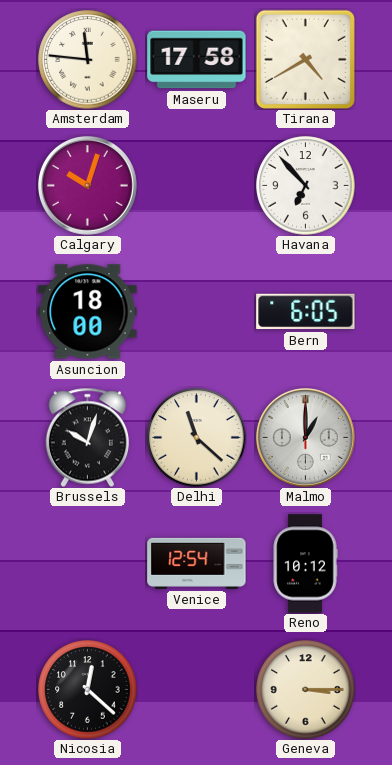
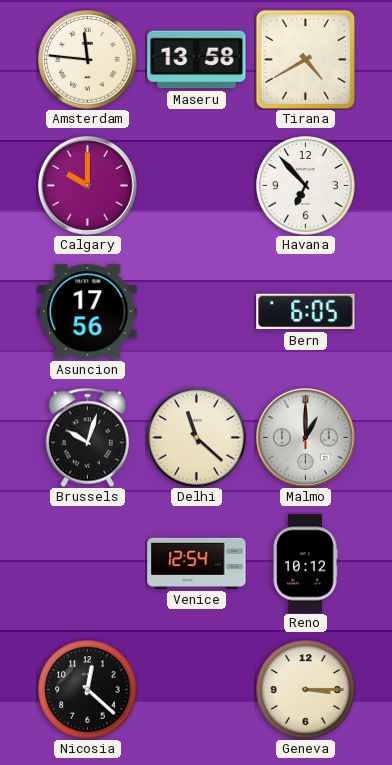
Maseru: 17:58 -> 13:58
Calgary: 10:03 -> 10:00
Asuncion: 18:00 -> 17:56
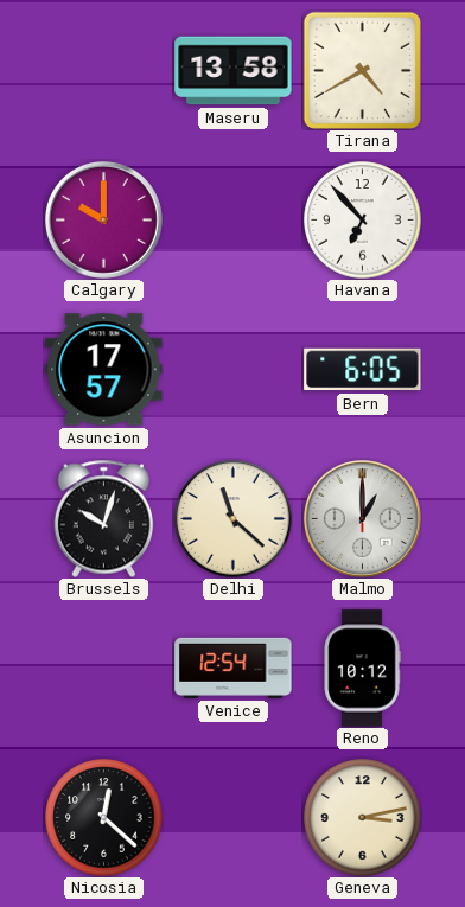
Amsterdam: 11:46 -> none
Asuncion: 17:56 -> 17:57
Geneva: 3:15 -> 3:13
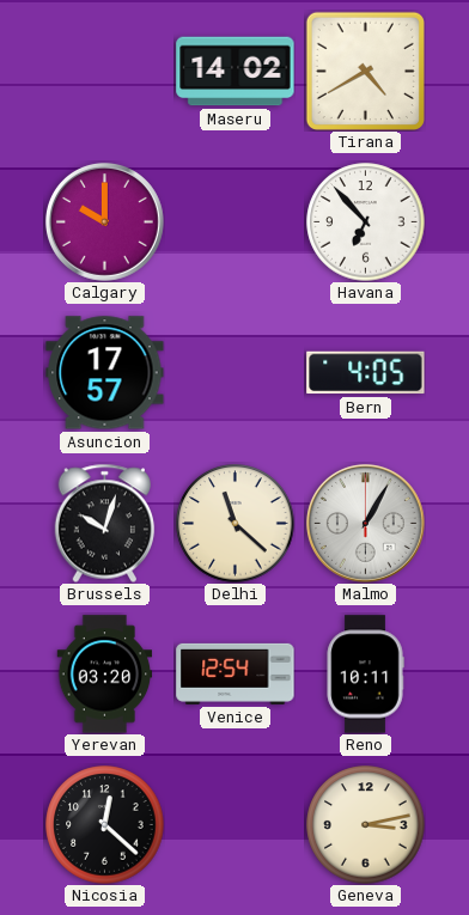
Maseru: 13:58 -> 14:02
Bern: 6:05 -> 4:05
Malmo: 1:00 -> 1:05
Yerevan: none -> 03:20
Reno: 10:12 -> 10:11
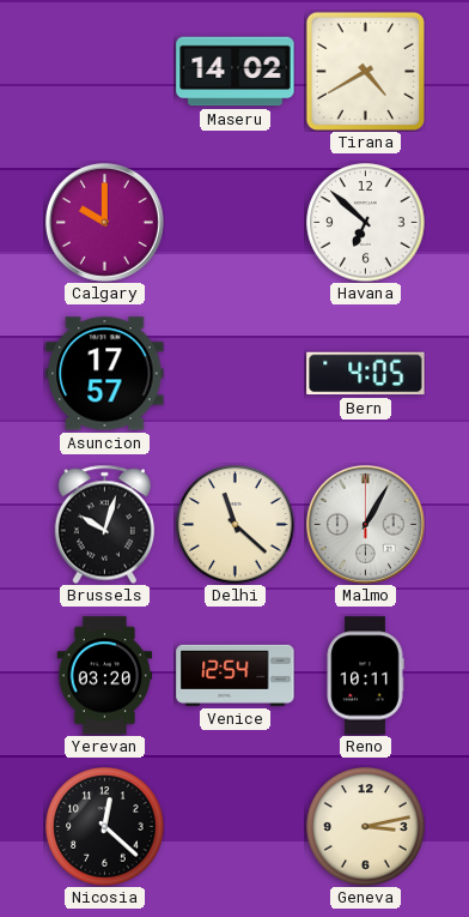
Havana: 6:53 -> 6:52
